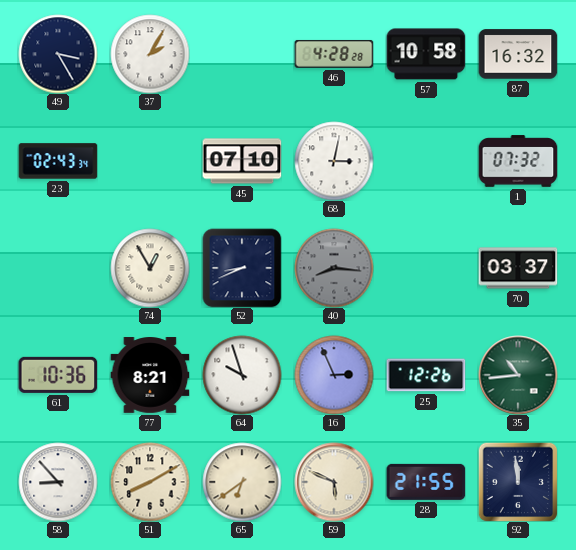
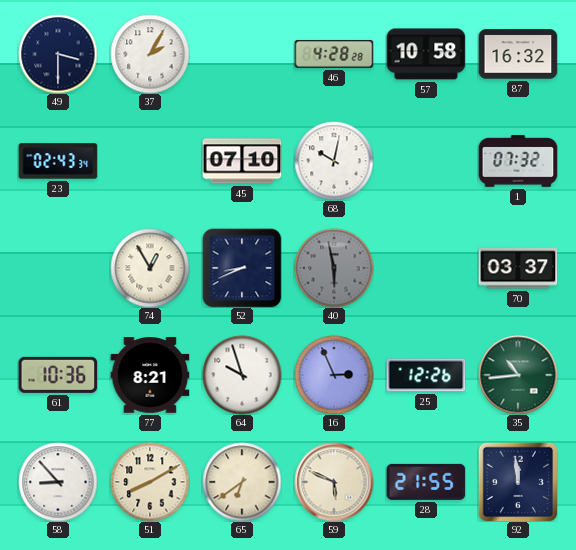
49: 3:25 -> 3:30
68: 3:02 -> 10:02
40: 8:16 -> 5:58
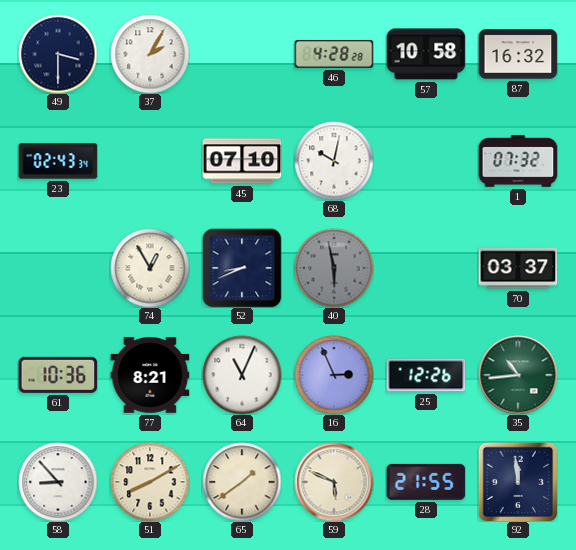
64: 9:57 -> 11:04
65: 6:39 -> 1:39
